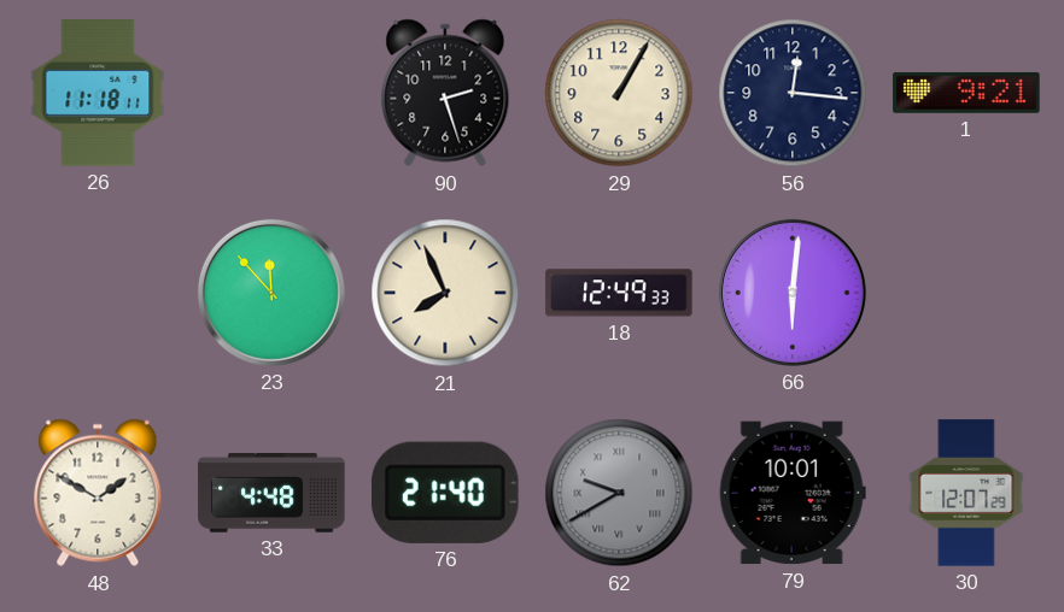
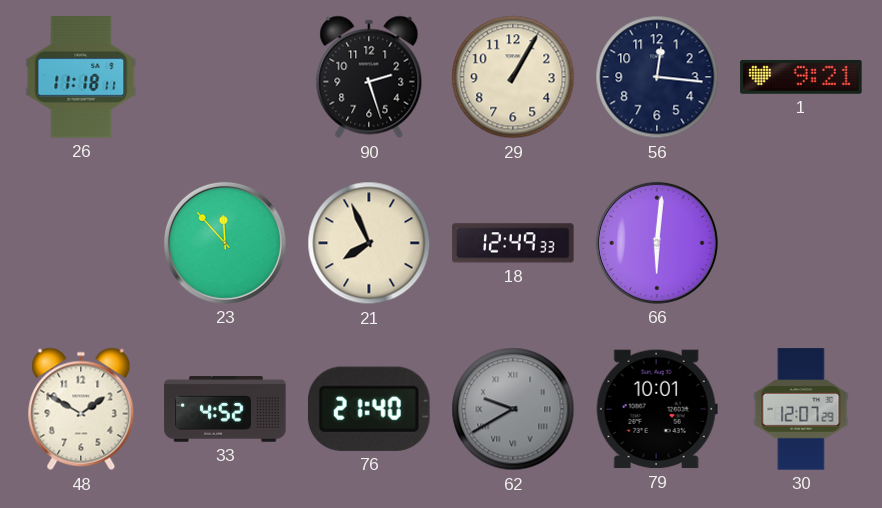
33: 4:48 -> 4:52
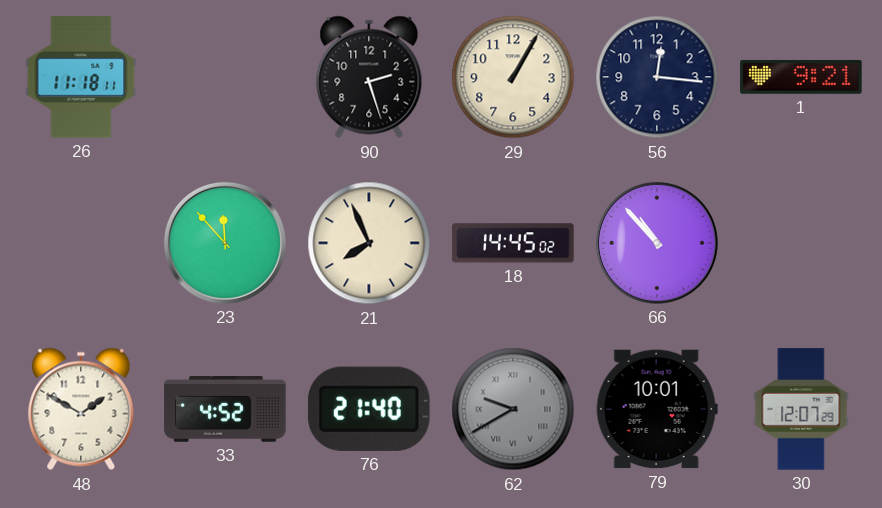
18: 12:49 -> 14:45
66: 6:01 -> 10:53
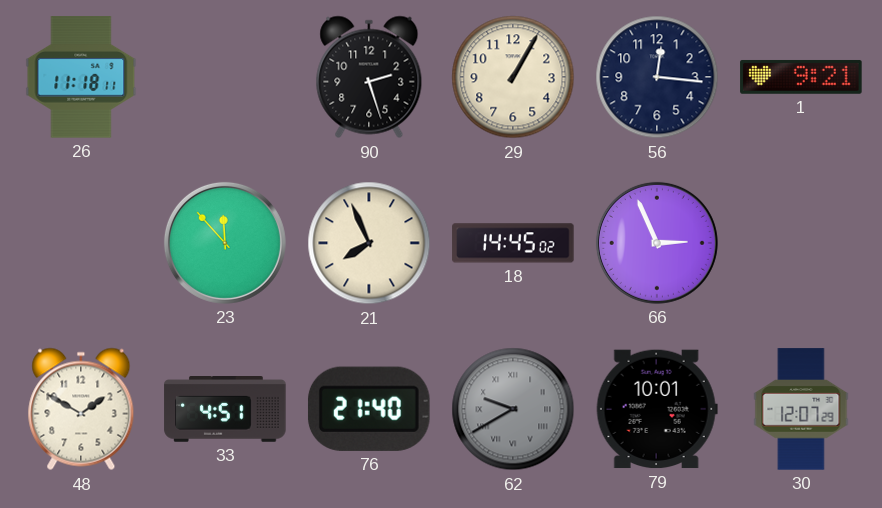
66: 10:53 -> 2:56
33: 4:52 -> 4:51
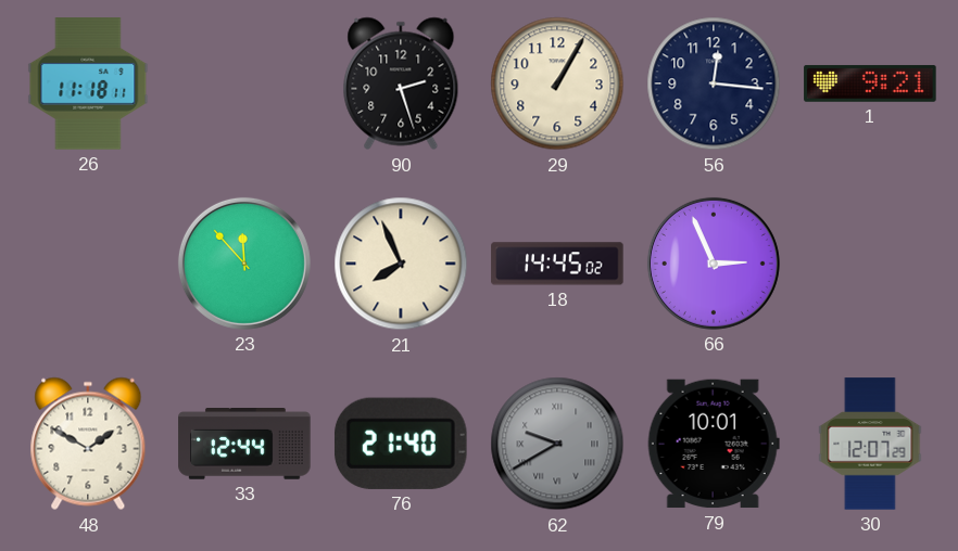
33: 4:51 -> 12:44
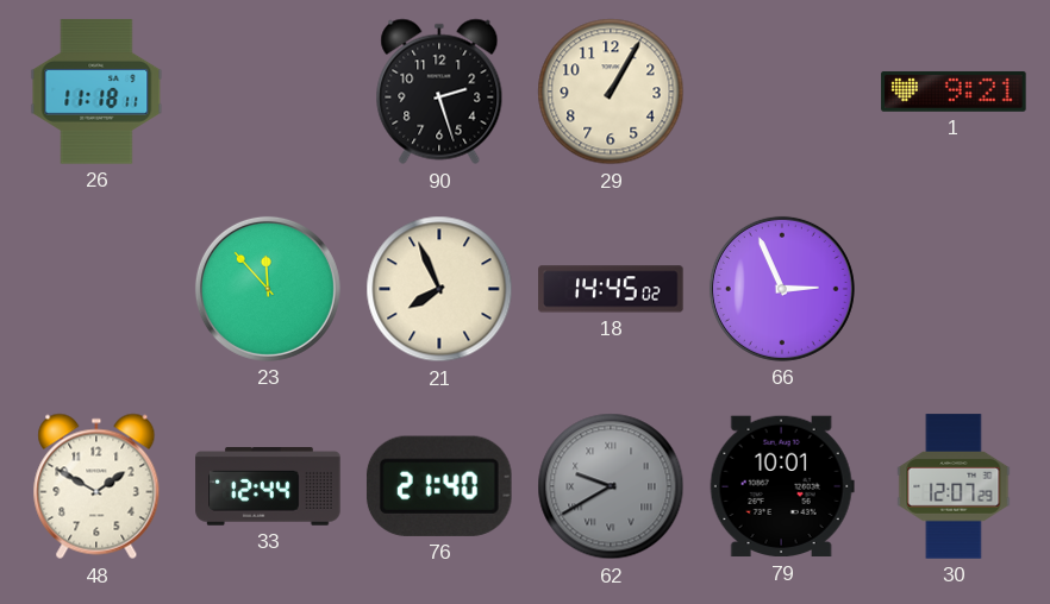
56: 12:16 -> none
